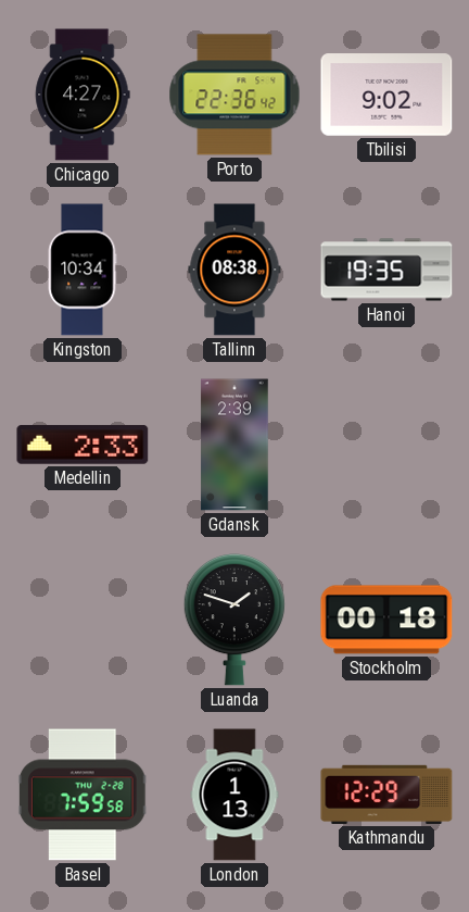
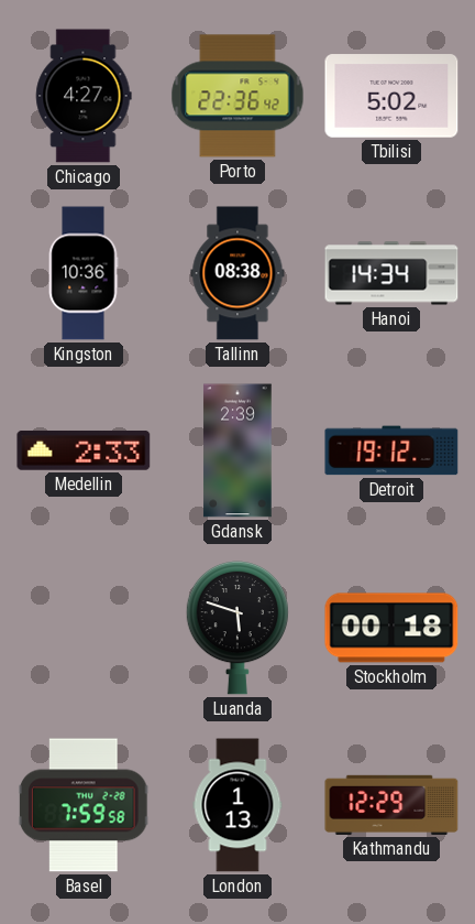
Tbilisi: 9:02 -> 5:02
Kingston: 10:34 -> 10:36
Hanoi: 19:35 -> 14:34
Detroit: none -> 19:12
Luanda: 1:48 -> 5:48
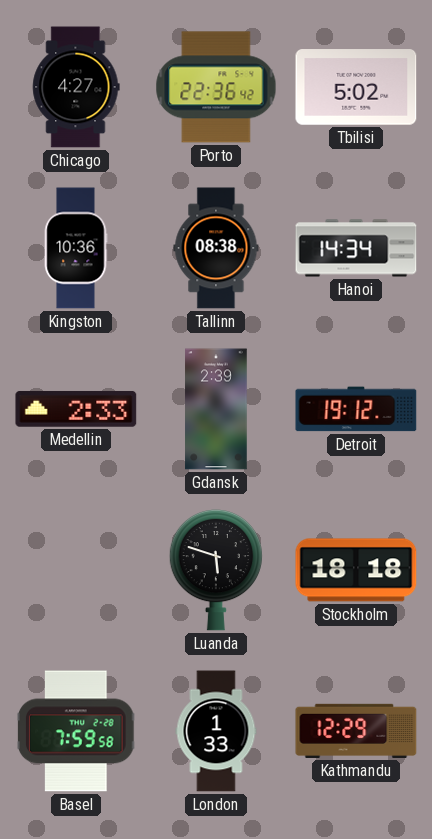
Stockholm: 00:18 -> 18:18
London: 1:13 -> 1:33
